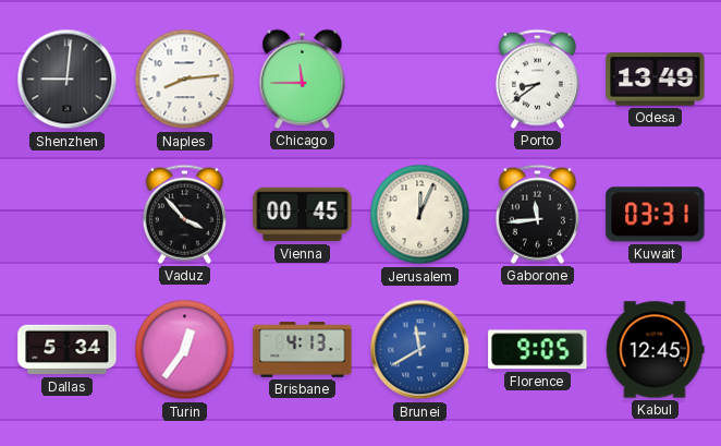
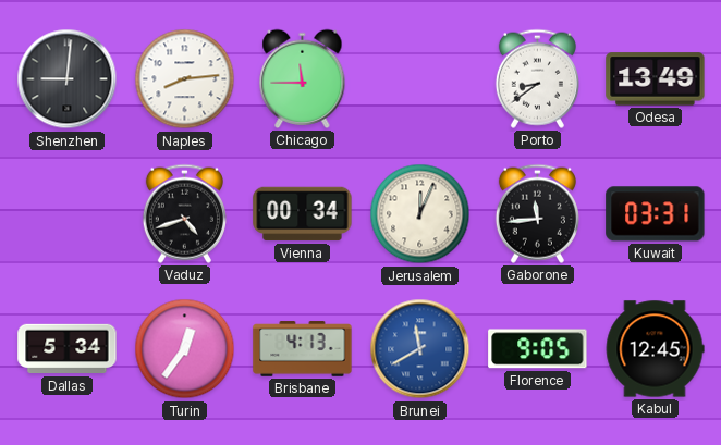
Vaduz: 3:53 -> 4:42
Vienna: 00:45 -> 00:34
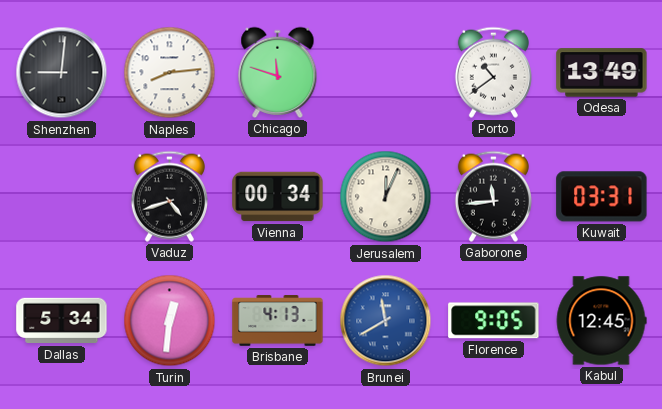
Chicago: 11:45 -> 11:48
Porto: 8:39 -> 10:39
Turin: 12:36 -> 12:31
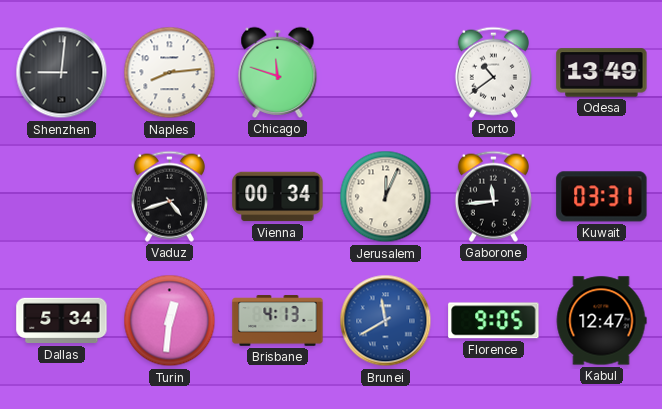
Kabul: 12:45 -> 12:47
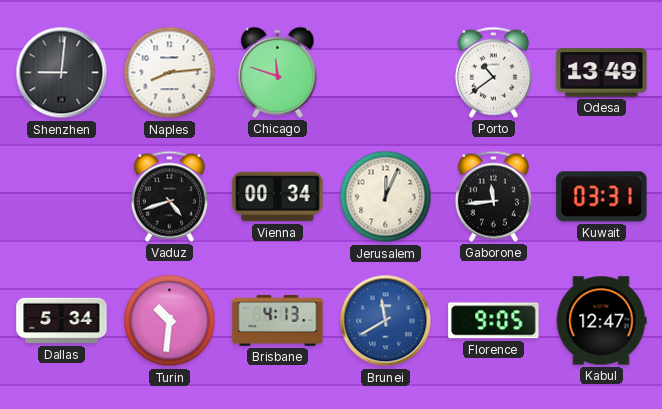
Turin: 12:31 -> 10:31
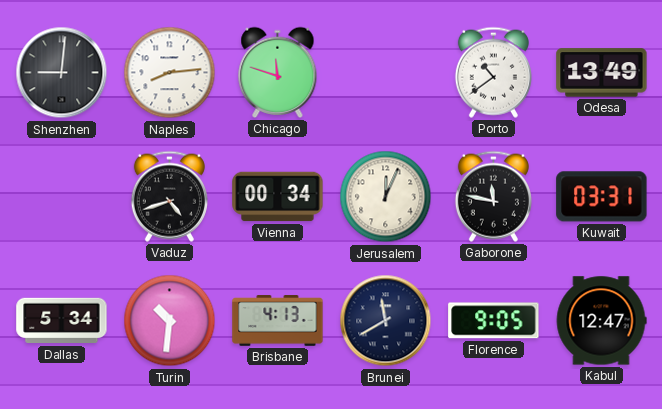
Gaborone: 11:44 -> 11:47
Brunei dial: blue -> navy
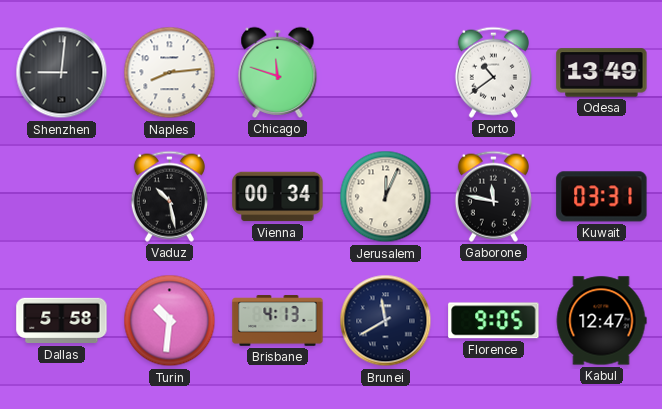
Vaduz: 4:42 -> 10:28
Dallas: 5:34 -> 5:58
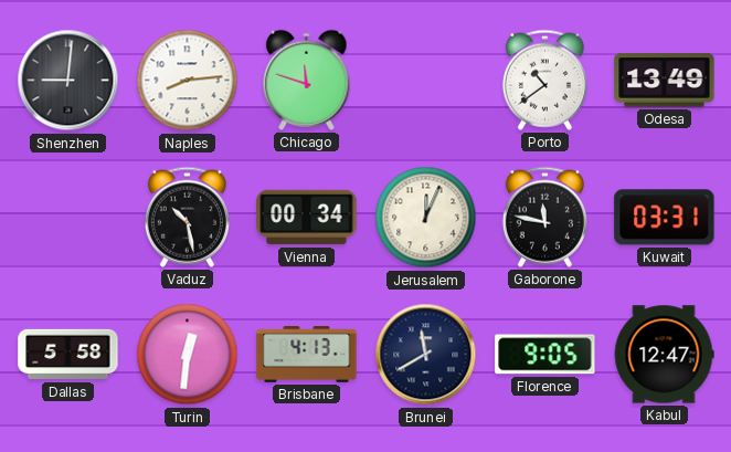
Turin: 10:31 -> 12:31
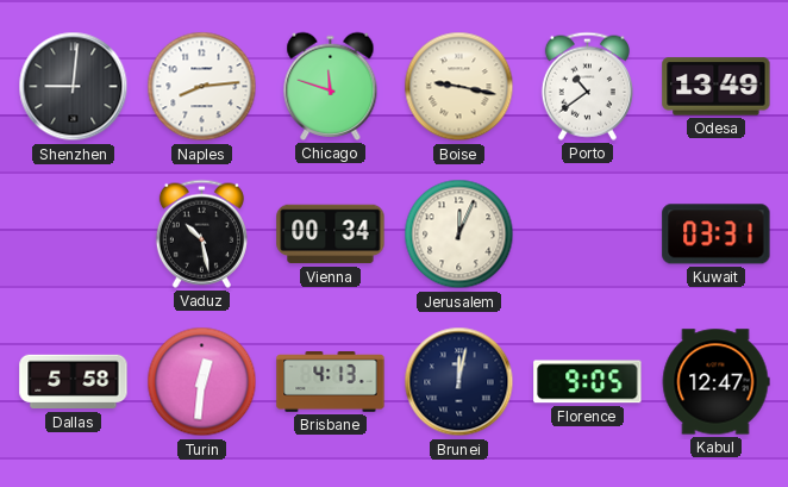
Boise: none -> 9:17
Gaborone: 11:47 -> none
Brunei: 11:40 -> 12:02
